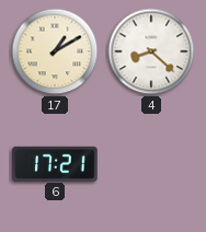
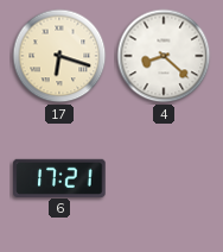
17: 1:10 -> 6:18
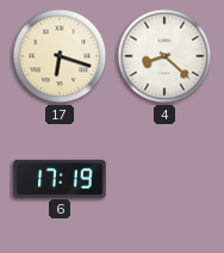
6: 17:21 -> 17:19
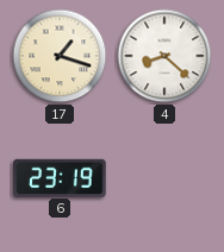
17: 6:18 -> 1:18
6: 17:19 -> 23:19
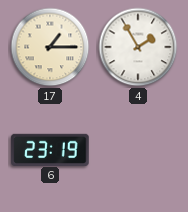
17: 1:18 -> 1:15
4: 8:22 -> 1:55
